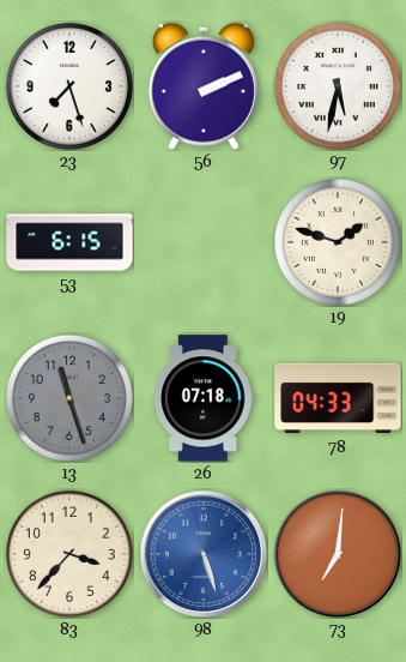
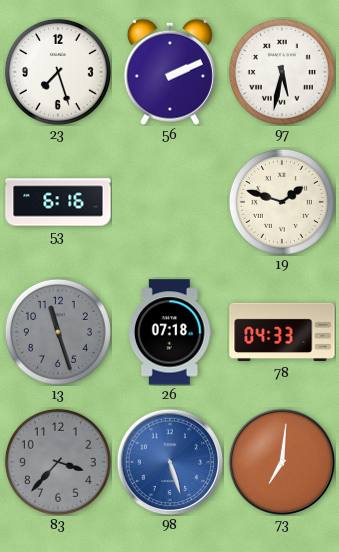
53: 6:15 -> 6:16
83 dial: cream -> grey
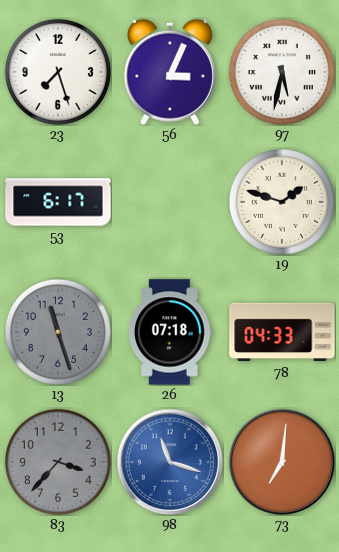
56: 2:11 -> 3:04
53: 6:16 -> 6:17
98: 5:27 -> 11:18
